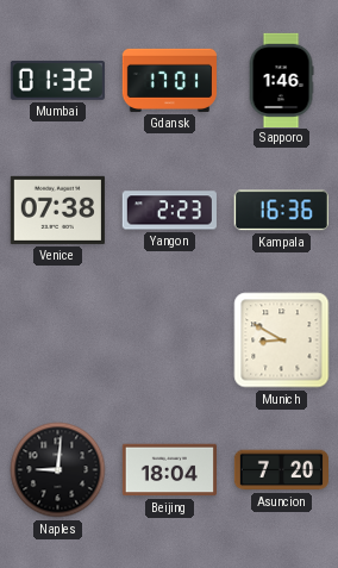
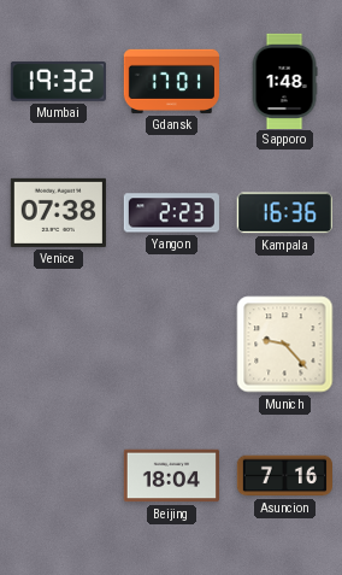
Mumbai: 01:32 -> 19:32
Sapporo: 1:46 -> 1:48
Munich: 8:50 -> 9:23
Naples: 9:01 -> none
Asuncion: 7:20 -> 7:16
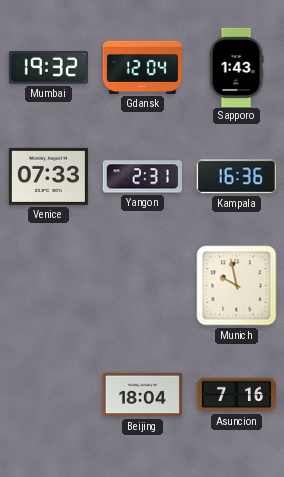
Gdansk: 17:01 -> 12:04
Sapporo: 1:48 -> 1:43
Venice: 07:38 -> 07:33
Yangon: 2:23 -> 2:31
Munich: 9:23 -> 9:58
